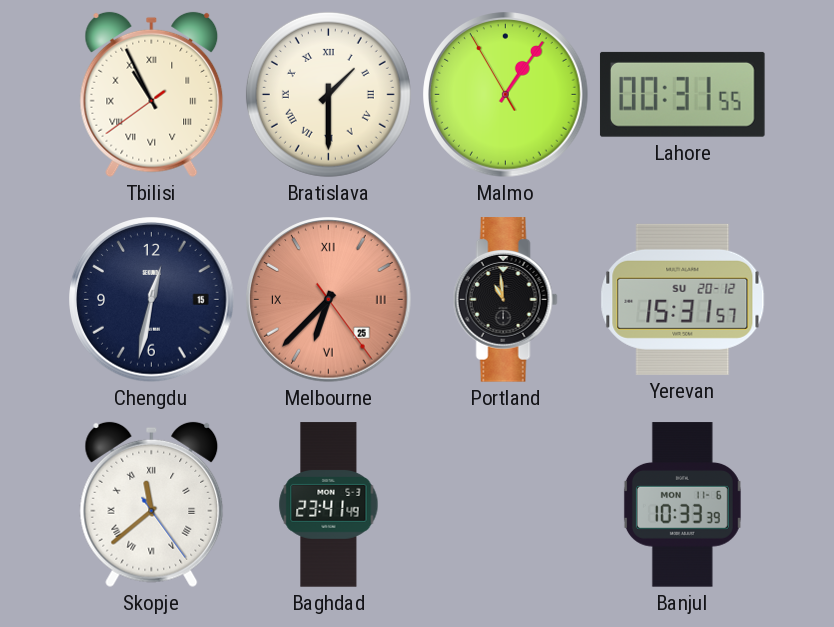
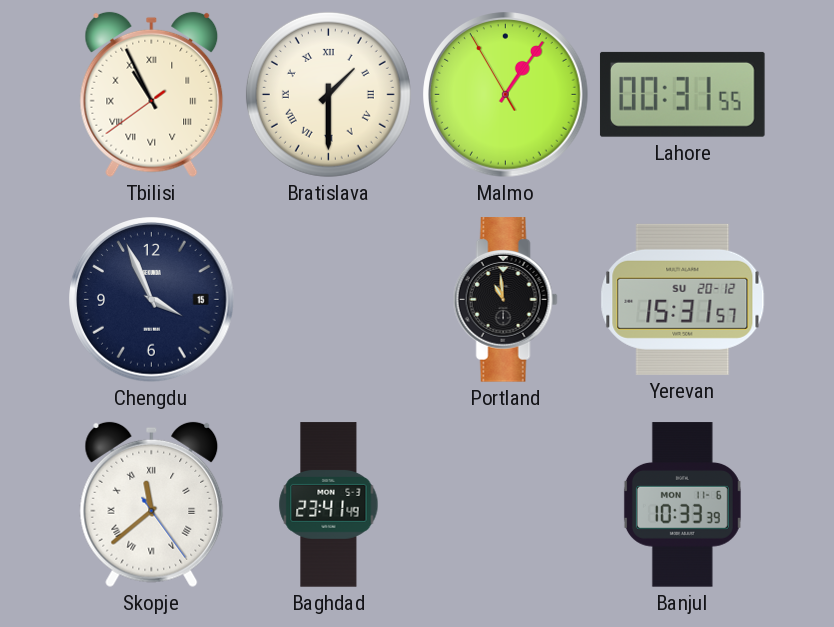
Chengdu: 12:32 -> 3:56
Melbourne: 6:37 -> none
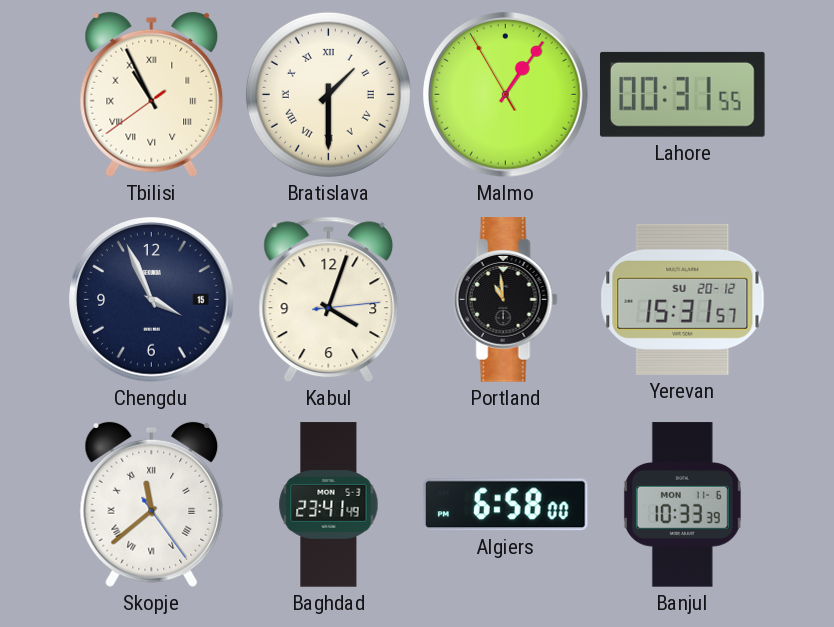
Kabul: none -> 4:03
Algiers: none -> 6:58
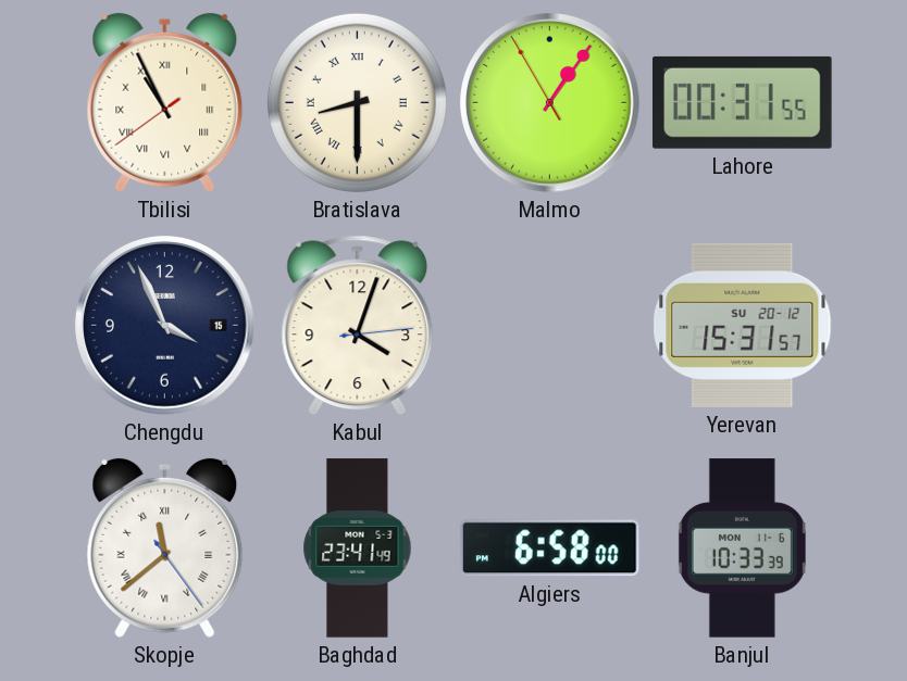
Bratislava: 1:30 -> 8:30
Portland: 10:59 -> none
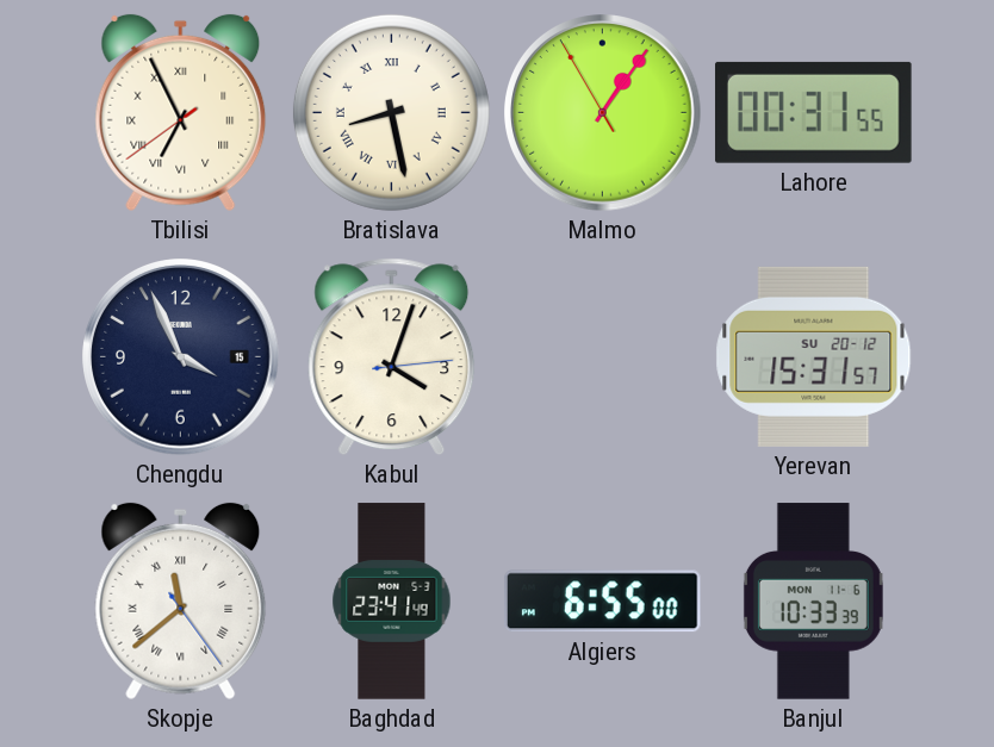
Tbilisi: 10:55 -> 6:55
Bratislava: 8:30 -> 8:28
Algiers: 6:58 -> 6:55
